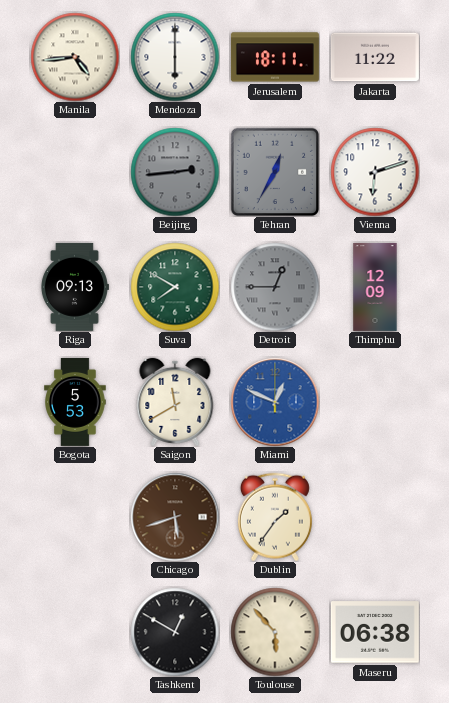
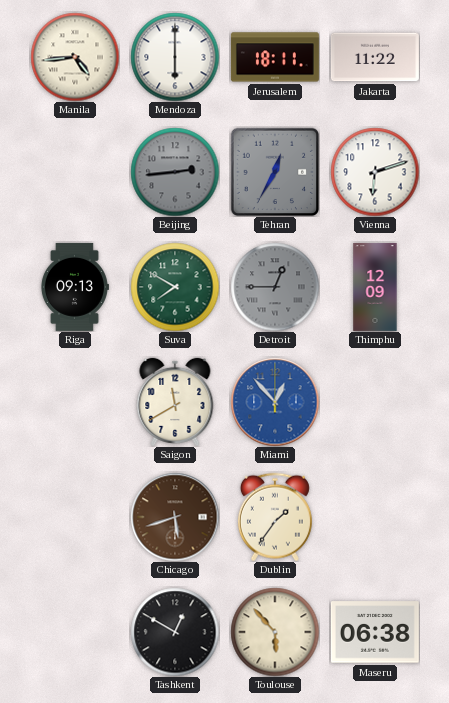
Bogota: 5:53 -> none
Miami: 12:49 -> 12:53
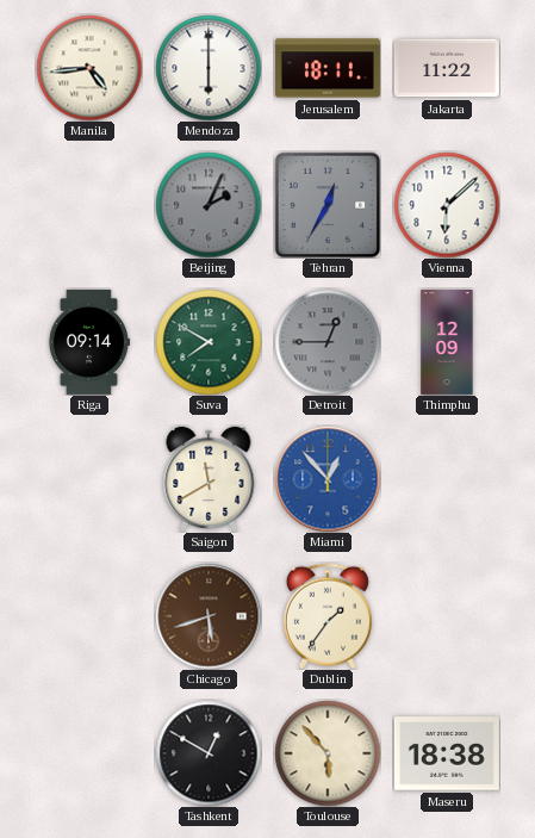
Beijing: 2:44 -> 2:04
Vienna: 6:12 -> 6:08
Riga: 09:13 -> 09:14
Maseru: 06:38 -> 18:38
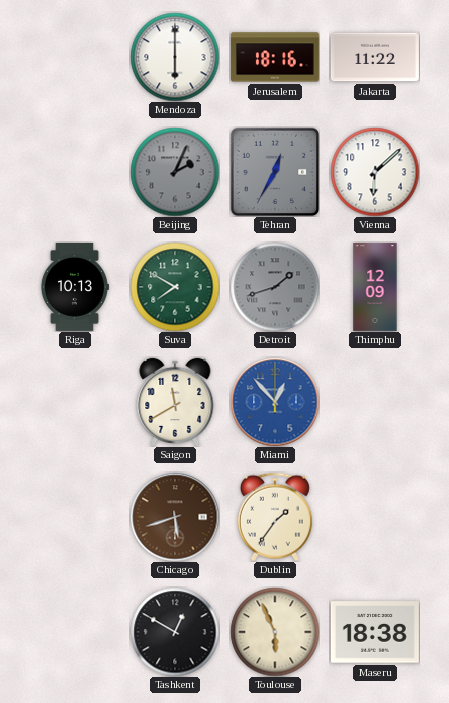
Manila: 4:44 -> none
Jerusalem: 18:11 -> 18:16
Riga: 09:14 -> 10:13
Detroit: 12:45 -> 1:42
Toulouse: 5:53 -> 5:56
